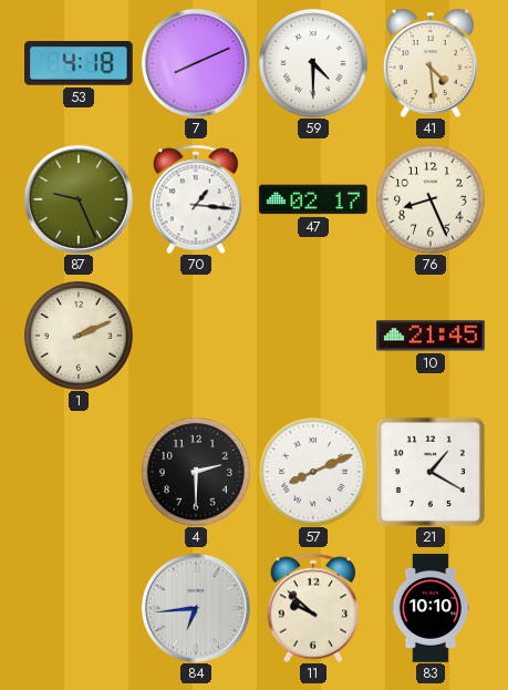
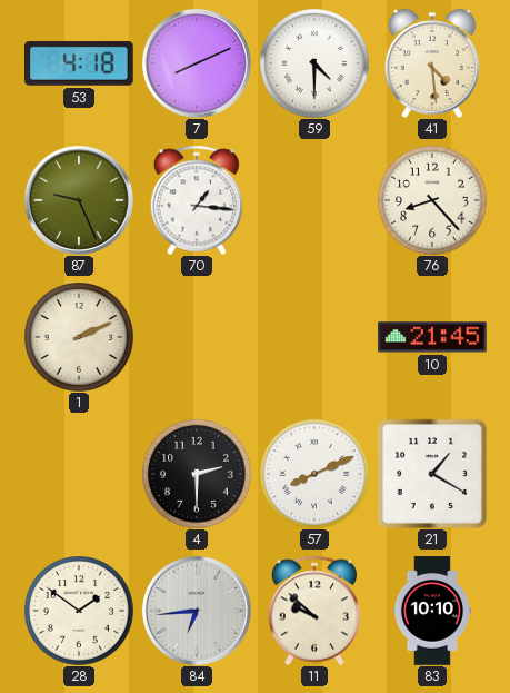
47: 02:17 -> none
76: 8:26 -> 8:23
28: none -> 1:51
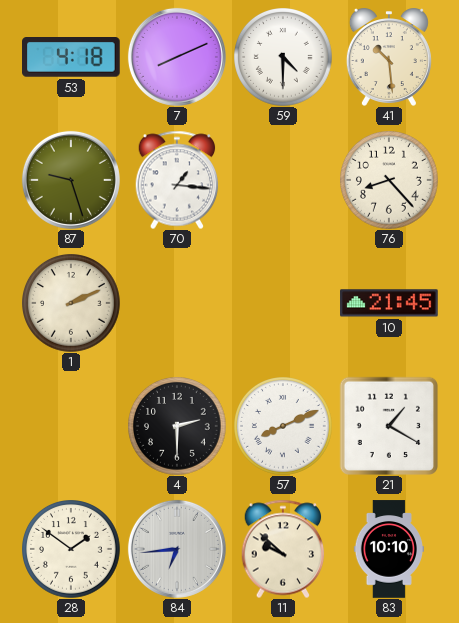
41: 4:29 -> 10:29
87: 9:26 -> 9:27
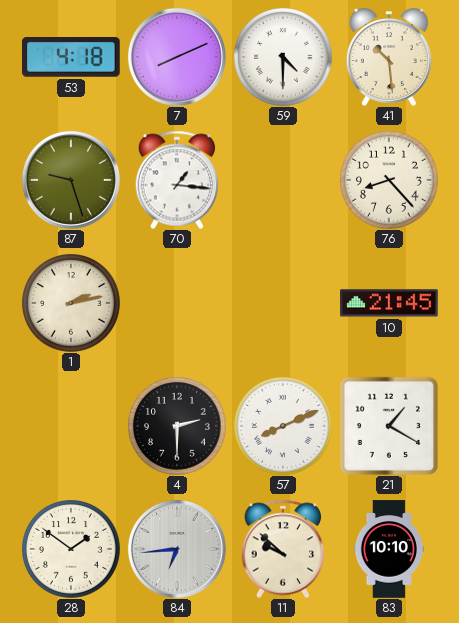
1: 2:11 -> 2:13
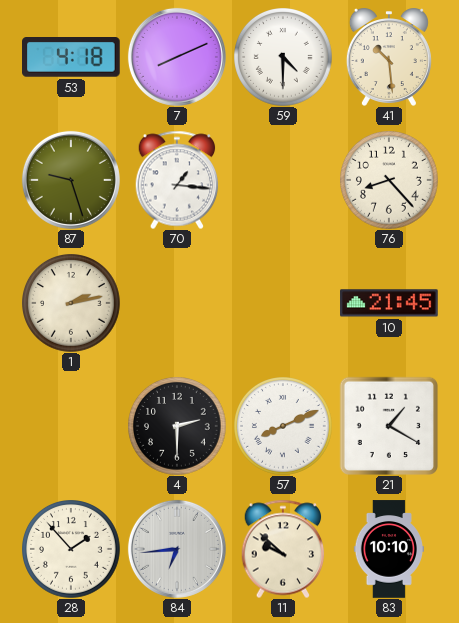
28: 1:51 -> 1:53
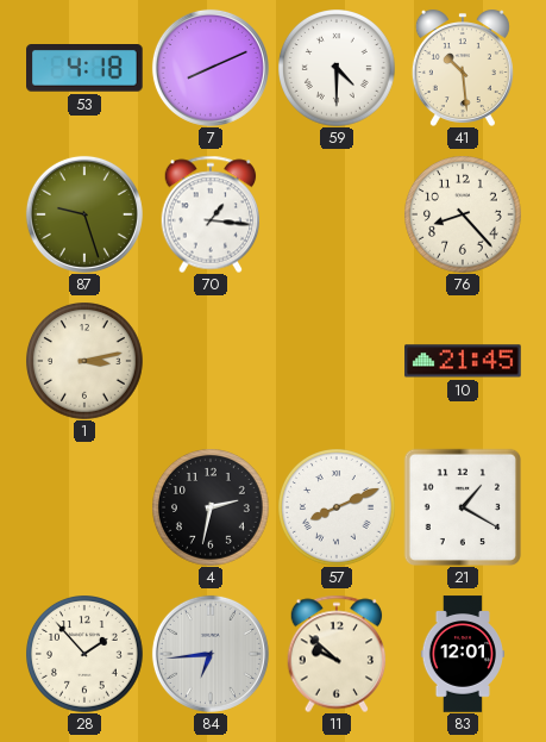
1: 2:13 -> 3:13
4: 2:30 -> 2:32
83: 10:10 -> 12:01
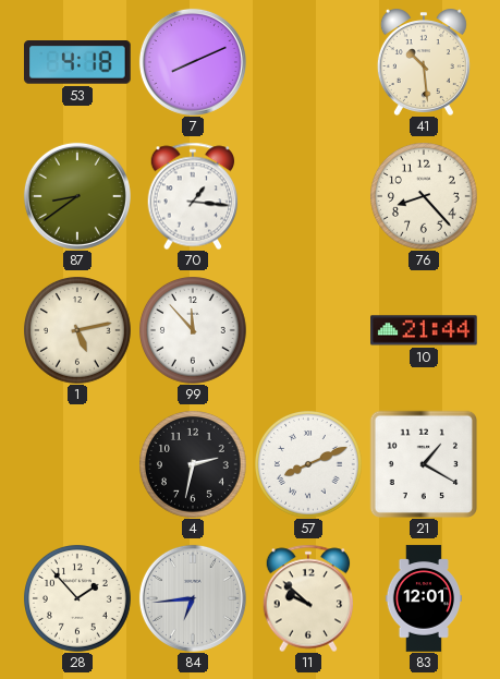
59: 4:30 -> none
87: 9:27 -> 8:39
1: 3:13 -> 5:13
99: none -> 11:53
10: 21:45 -> 21:44
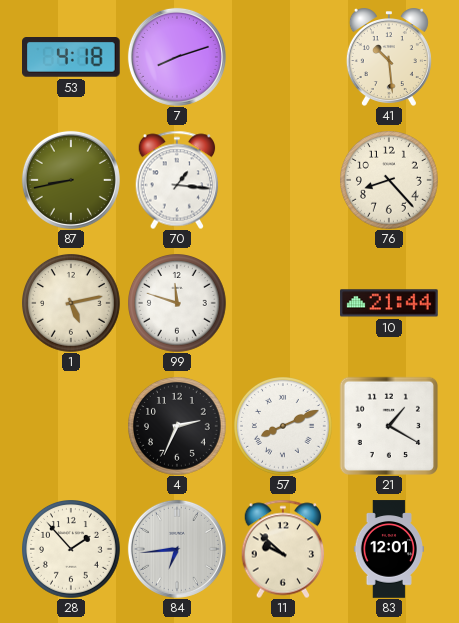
7: 8:11 -> 8:12
87: 8:39 -> 8:43
99: 11:53 -> 11:48
4: 2:32 -> 2:34
